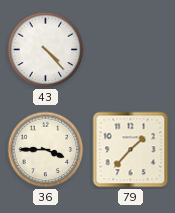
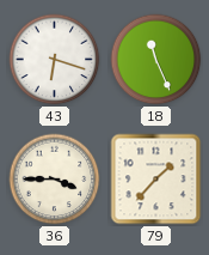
43: 4:23 -> 6:18
18: none -> 11:26
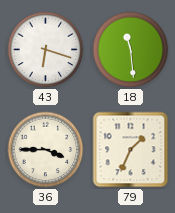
18: 11:26 -> 11:29
79: 1:37 -> 1:34
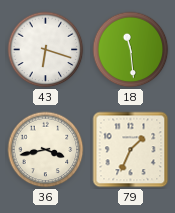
36: 3:45 -> 3:43
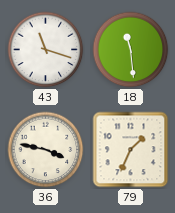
43: 6:18 -> 11:18
36: 3:43 -> 3:47
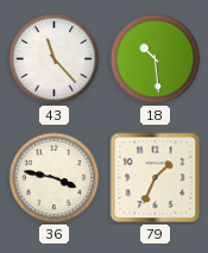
43: 11:18 -> 11:23
18: 11:29 -> 10:29
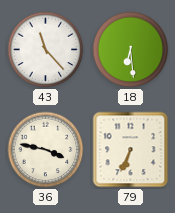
18: 10:29 -> 6:29
79: 1:34 -> 6:34
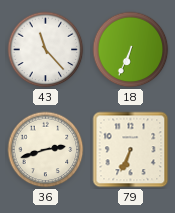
18: 6:29 -> 6:34
36: 3:47 -> 2:42
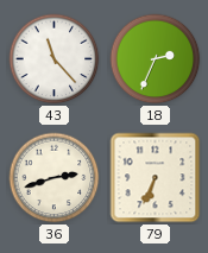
18: 6:34 -> 2:34
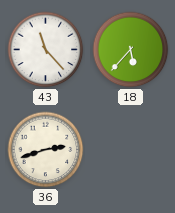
18: 2:34 -> 5:37
79: 6:34 -> none
